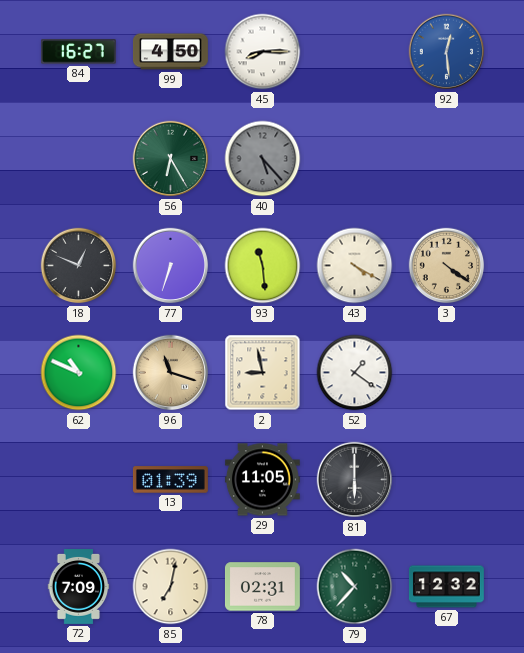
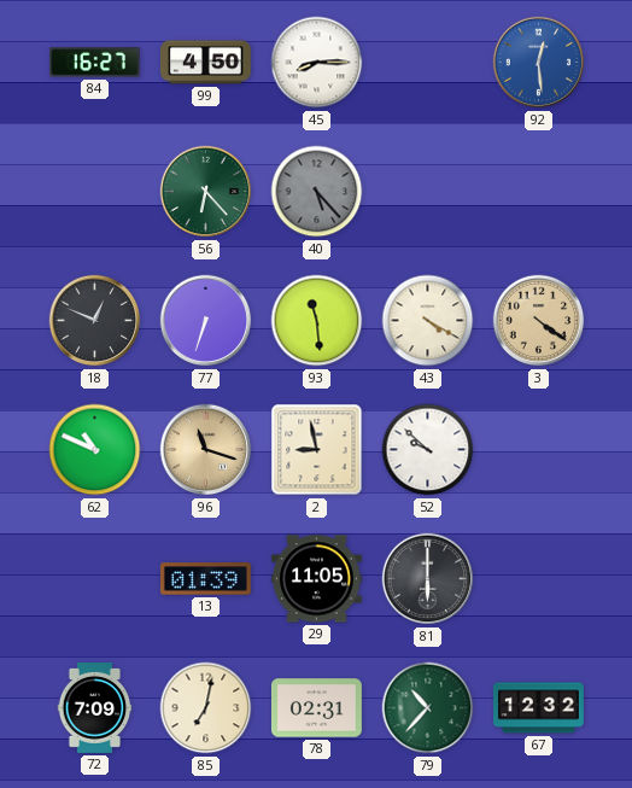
56: 6:25 -> 6:23
52: 1:21 -> 9:52
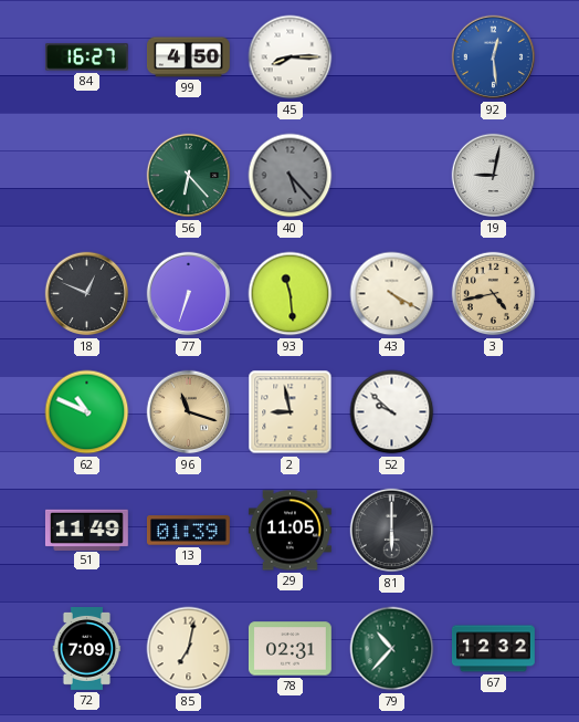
19: none -> 9:02
3: 4:21 -> 4:43
51: none -> 11:49
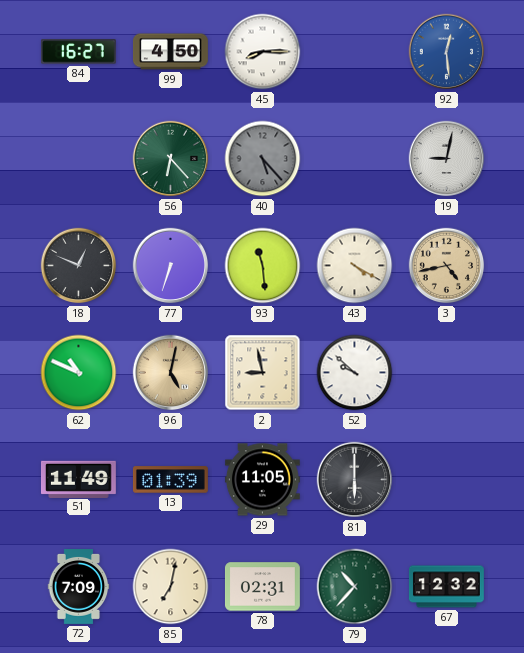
96: 11:18 -> 5:02
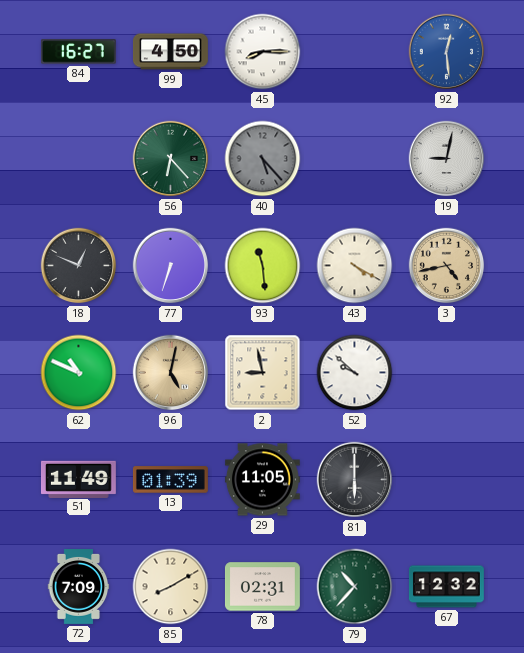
85: 7:02 -> 8:10
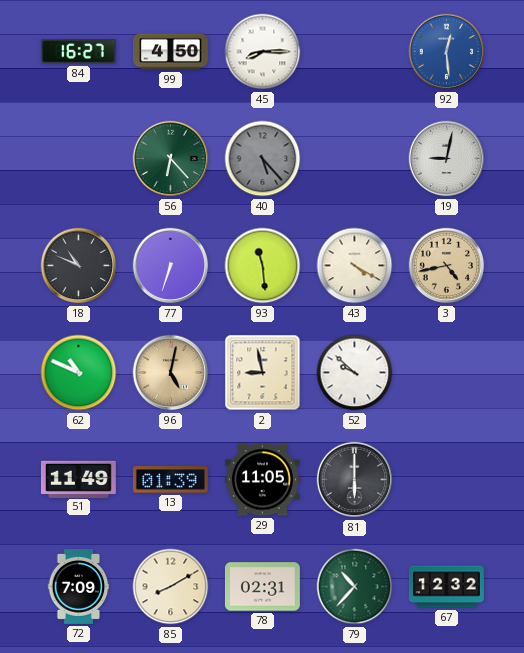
18: 12:49 -> 10:49
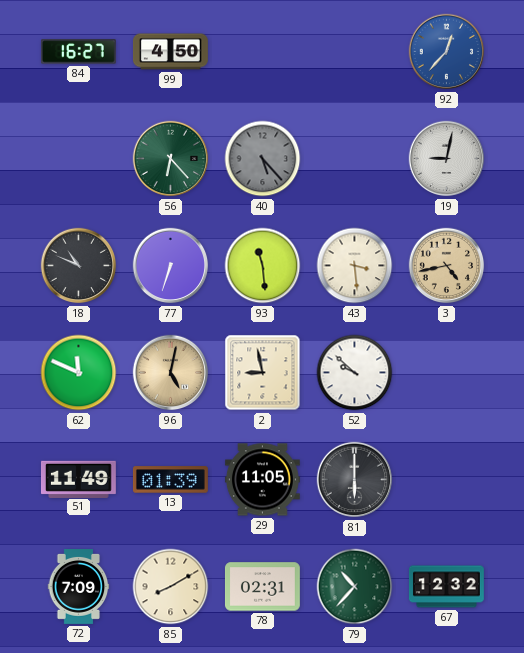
45: 8:15 -> none
92: 12:29 -> 12:37
43: 4:20 -> 3:29
62: 10:49 -> 11:49
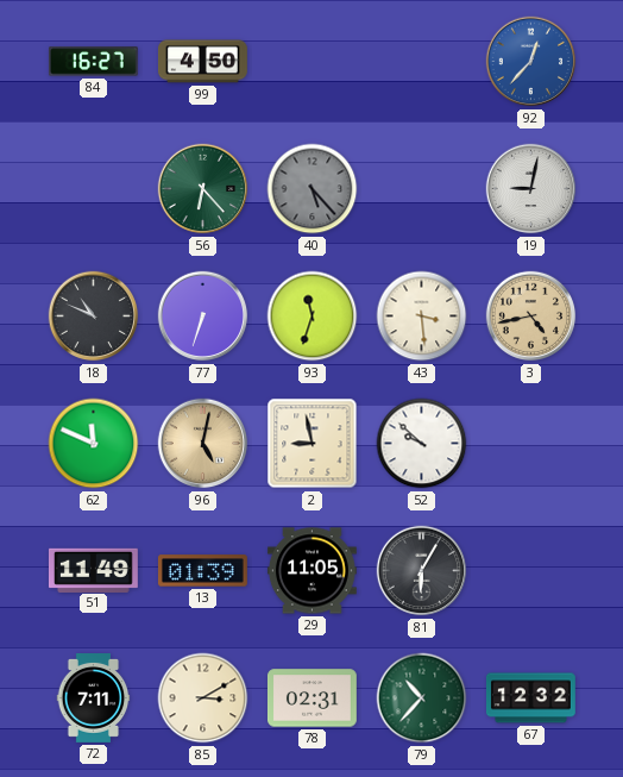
93: 11:29 -> 11:33
81: 6:00 -> 6:05
72: 7:09 -> 7:11
85: 8:10 -> 3:10
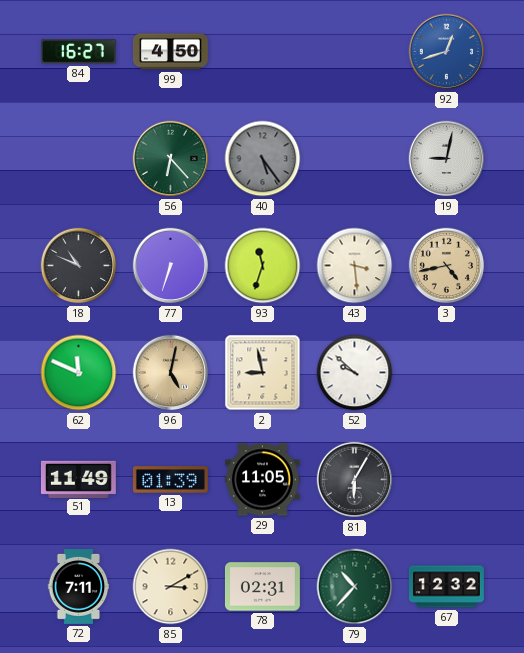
92: 12:37 -> 12:42
40: 5:23 -> 5:24
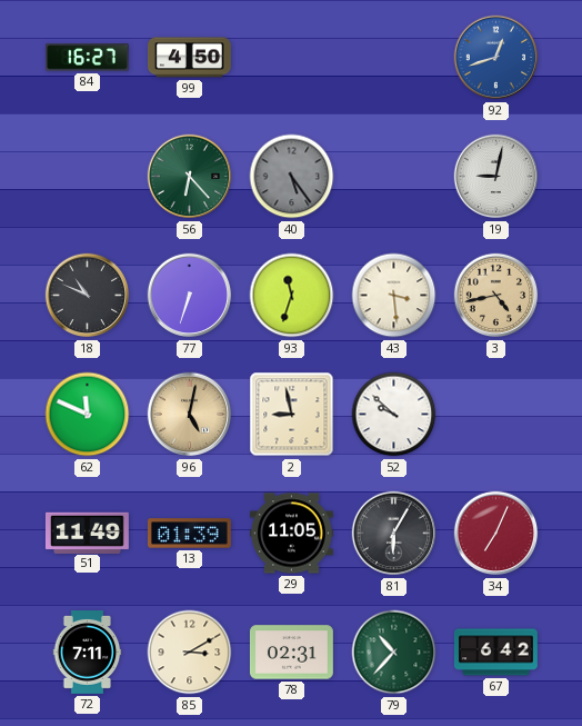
34: none -> 7:04
67: 12:32 -> 6:42
